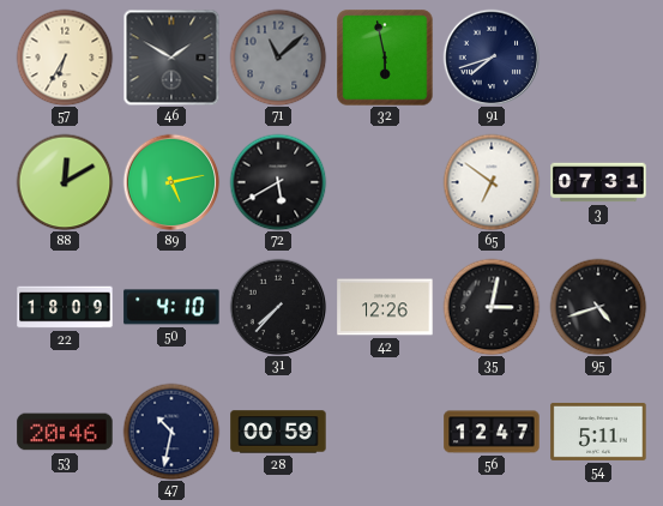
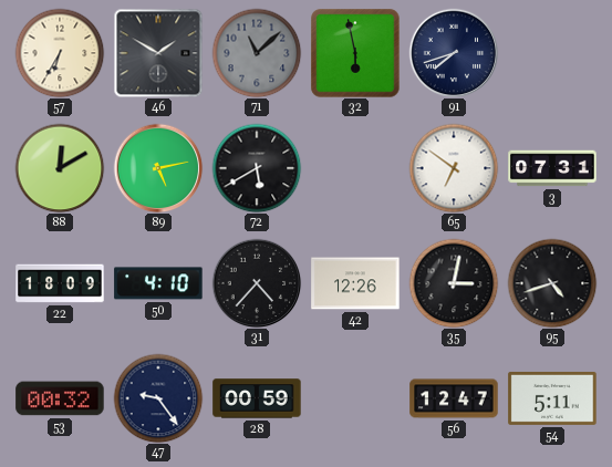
31: 7:37 -> 4:37
53: 20:46 -> 00:32
47: 10:32 -> 9:24
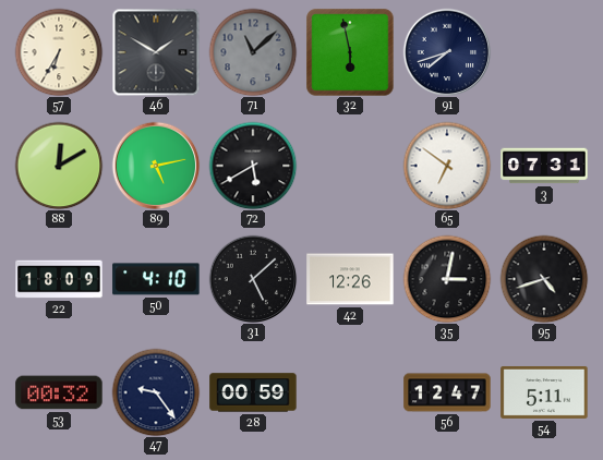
31: 4:37 -> 5:08
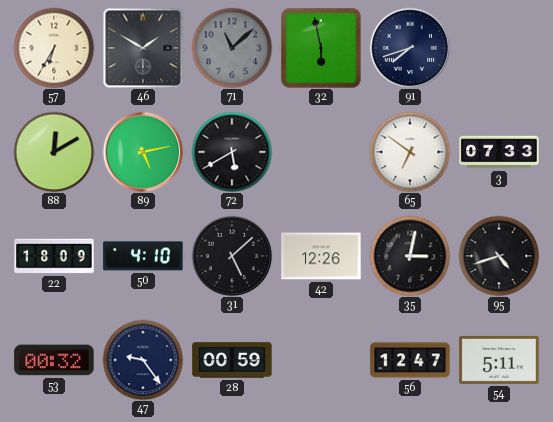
3: 07:31 -> 07:33
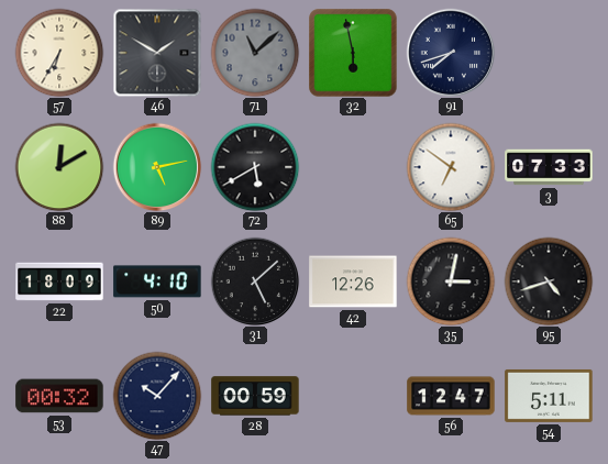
47: 9:24 -> 10:07
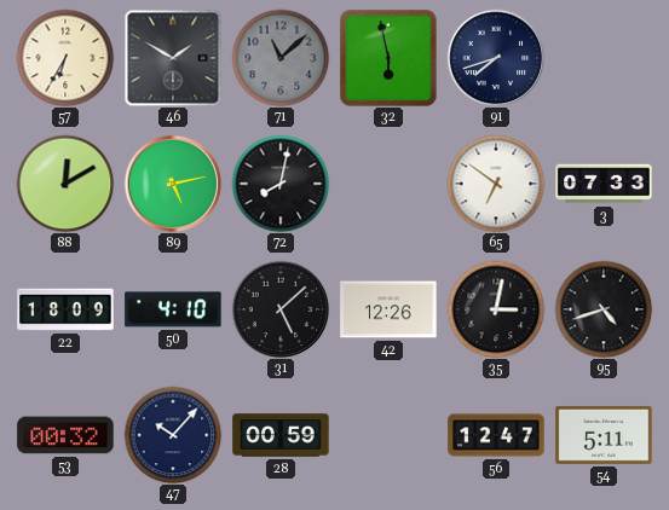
72: 5:40 -> 8:02
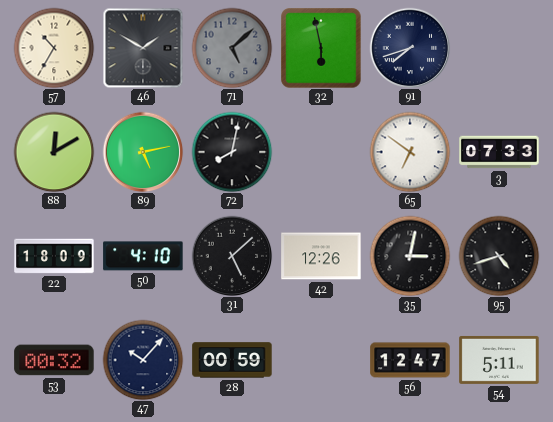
57: 6:35 -> 10:35
71: 11:08 -> 5:08
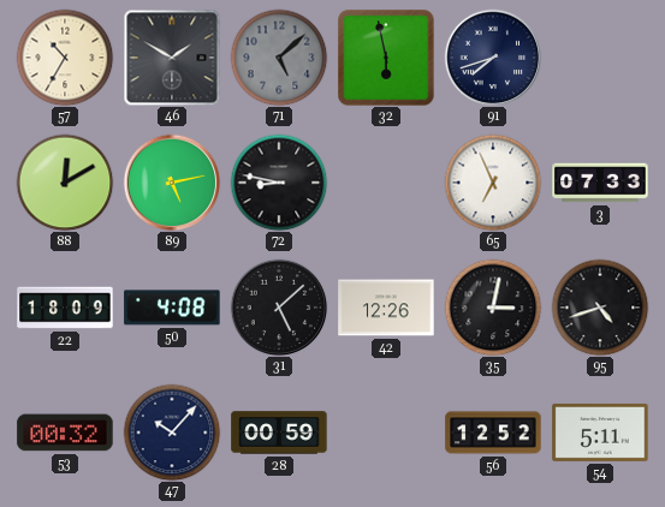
72: 8:02 -> 8:47
65: 6:51 -> 6:56
50: 4:10 -> 4:08
56: 12:47 -> 12:52
